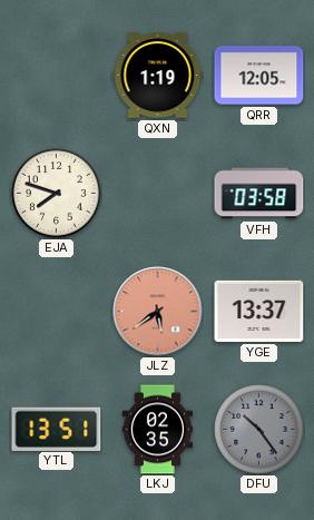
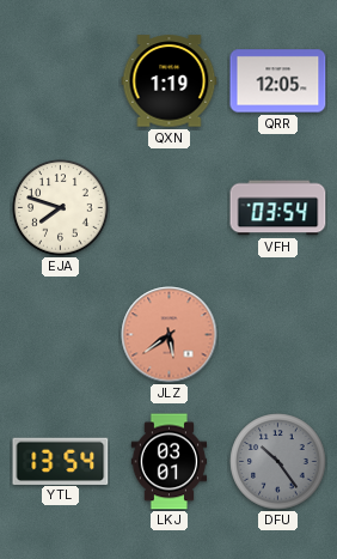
VFH: 03:58 -> 03:54
YGE: 13:37 -> none
YTL: 13:51 -> 13:54
LKJ: 02:35 -> 03:01
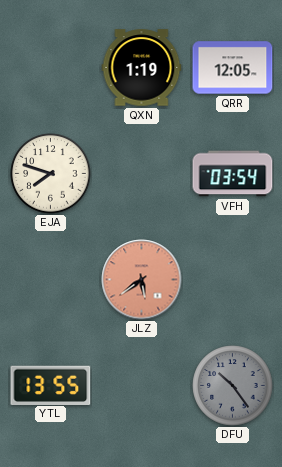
YTL: 13:54 -> 13:55
LKJ: 03:01 -> none
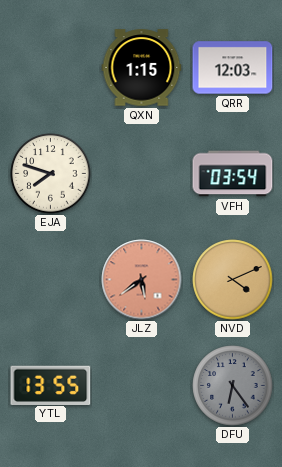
QXN: 1:19 -> 1:15
QRR: 12:05 -> 12:03
NVD: none -> 4:11
DFU: 10:24 -> 6:24
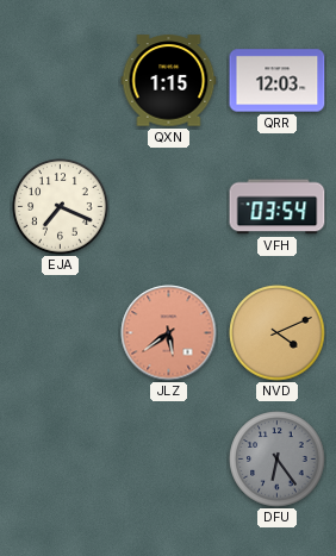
EJA: 7:48 -> 7:19
YTL: 13:55 -> none
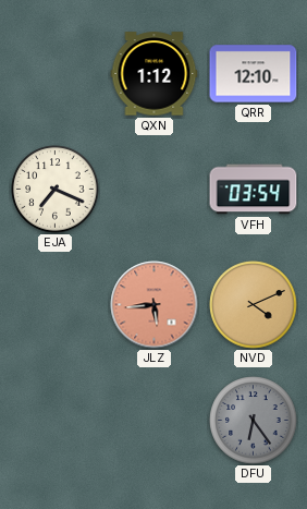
QXN: 1:15 -> 1:12
QRR: 12:03 -> 12:10
JLZ: 5:39 -> 5:44
